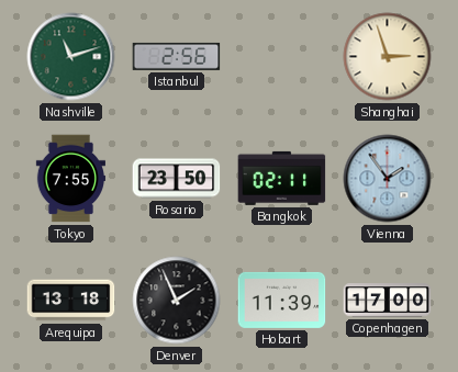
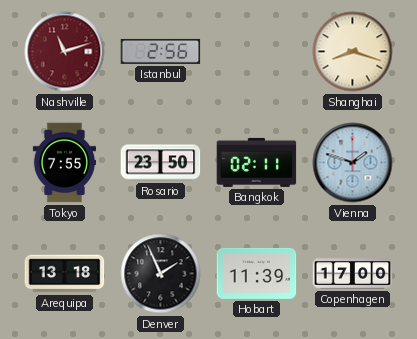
Nashville dial: green -> burgundy
Shanghai: 2:57 -> 8:18
Vienna: 1:54 -> 1:48
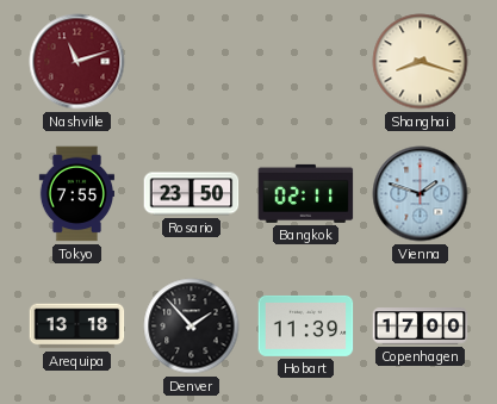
Istanbul: 2:56 -> none
Denver: 1:56 -> 1:53
